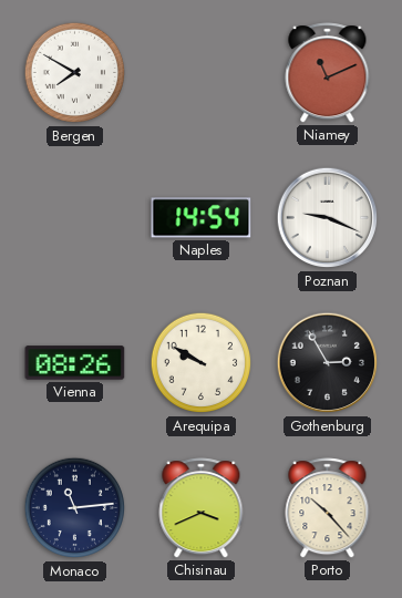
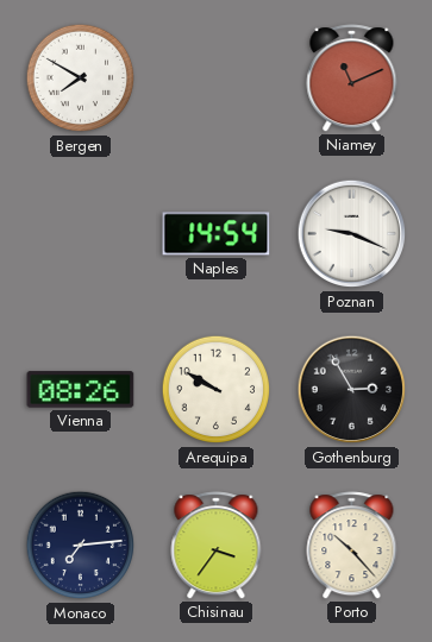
Monaco: 11:14 -> 7:14
Chisinau: 3:41 -> 3:36
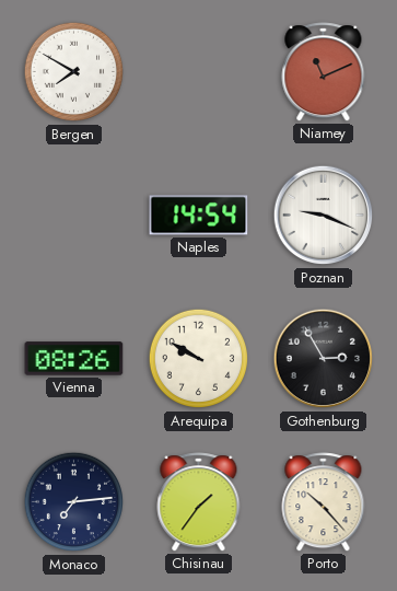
Chisinau: 3:36 -> 1:36
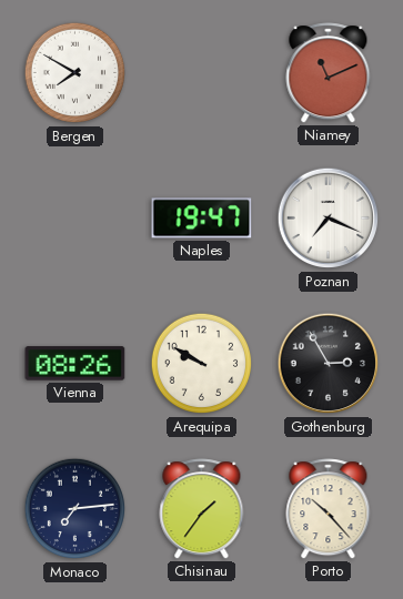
Naples: 14:54 -> 19:47
Poznan: 9:19 -> 7:19
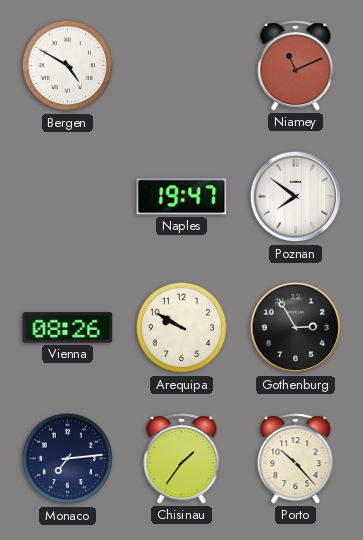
Bergen: 7:50 -> 4:50
Poznan: 7:19 -> 7:51
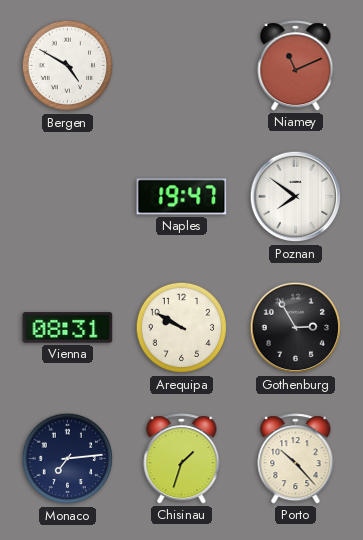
Vienna: 08:26 -> 08:31
Chisinau: 1:36 -> 1:33
